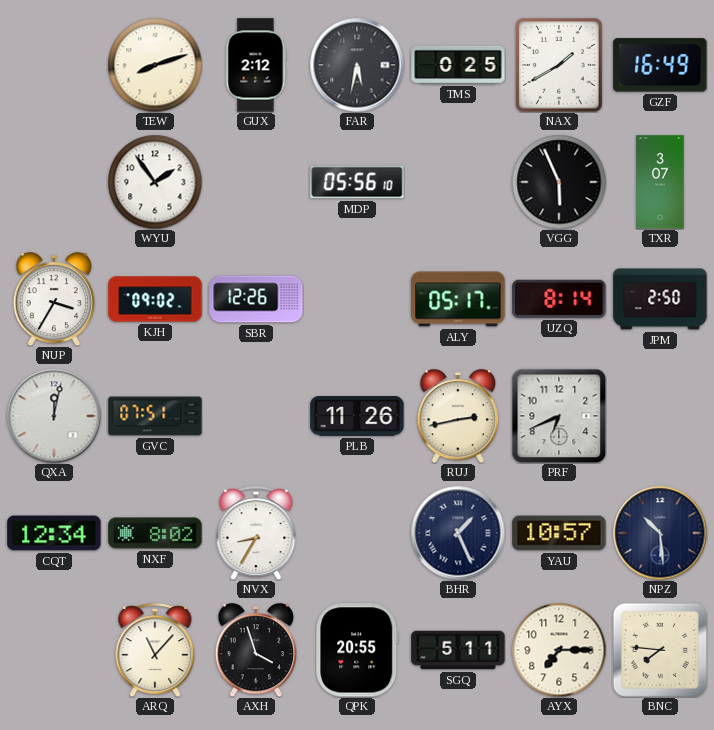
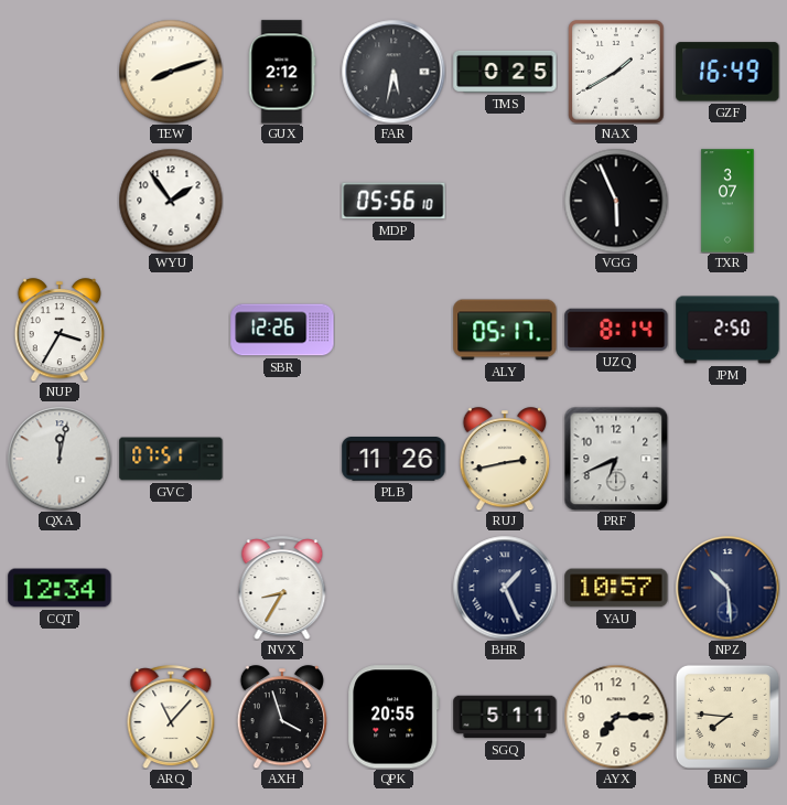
KJH: 09:02 -> none
NXF: 8:02 -> none
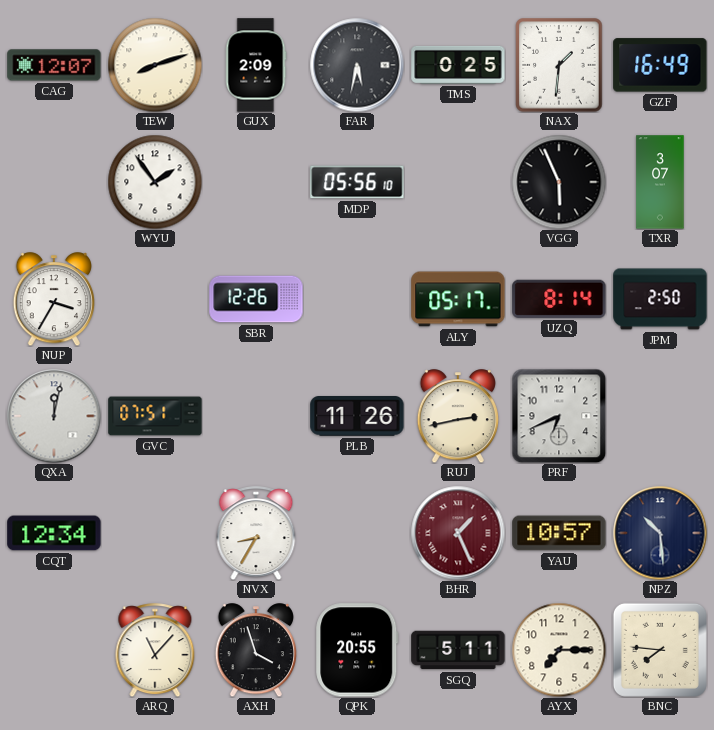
CAG: none -> 12:07
GUX: 2:12 -> 2:09
NAX: 1:40 -> 1:31
BHR dial: navy -> burgundy
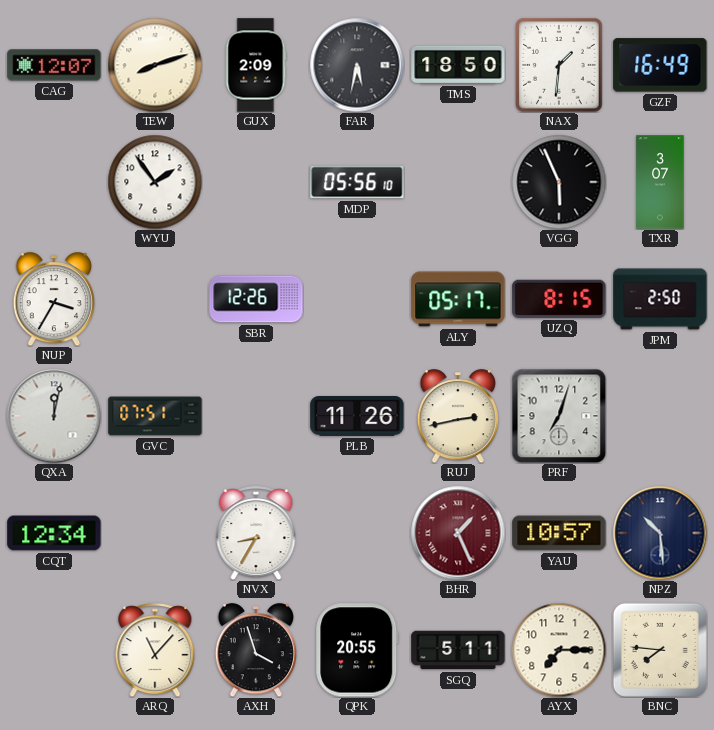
TMS: 0:25 -> 18:50
UZQ: 8:14 -> 8:15
PRF: 6:41 -> 7:03
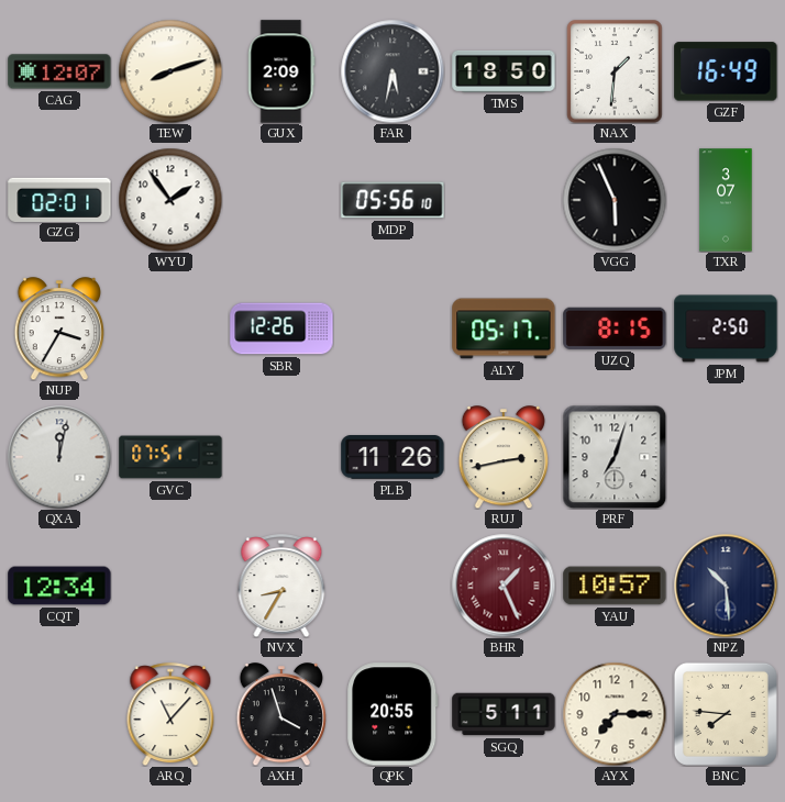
GZG: none -> 02:01
